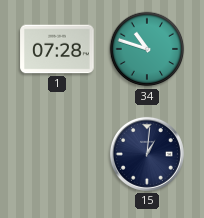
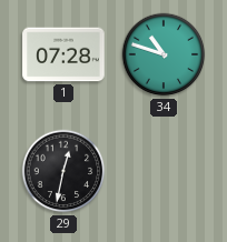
29: none -> 12:32
15: 1:01 -> none
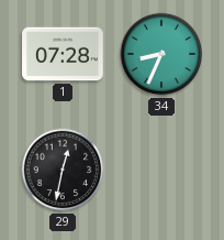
34: 10:48 -> 8:34
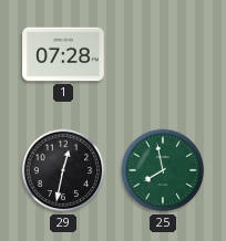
34: 8:34 -> none
25: none -> 7:58
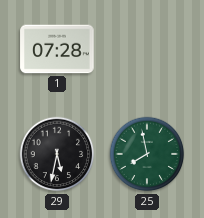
29: 12:32 -> 5:32
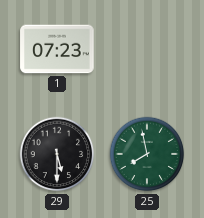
1: 07:28 -> 07:23
29: 5:32 -> 5:30
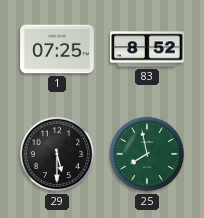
1: 07:23 -> 07:25
83: none -> 8:52
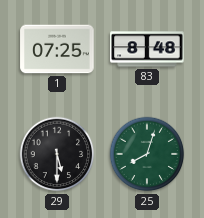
83: 8:52 -> 8:48
25: 7:58 -> 8:03
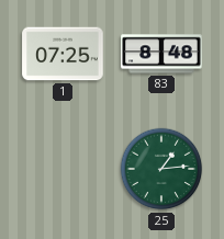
29: 5:30 -> none
25: 8:03 -> 1:14
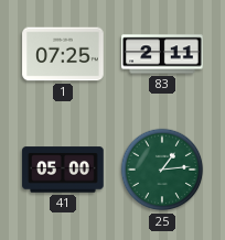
83: 8:48 -> 2:11
41: none -> 05:00
